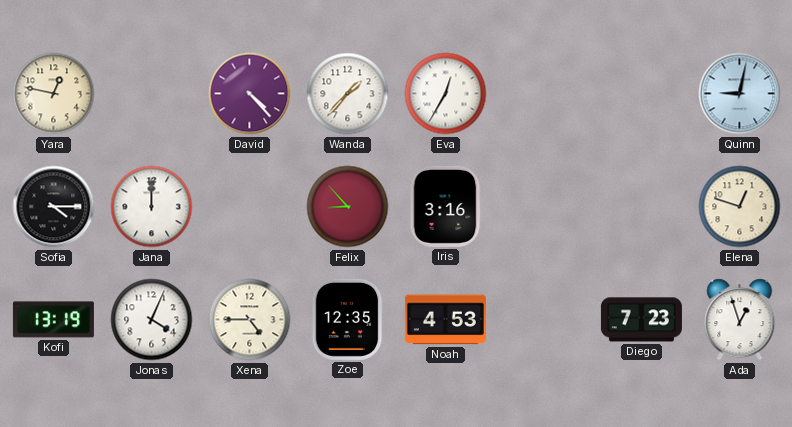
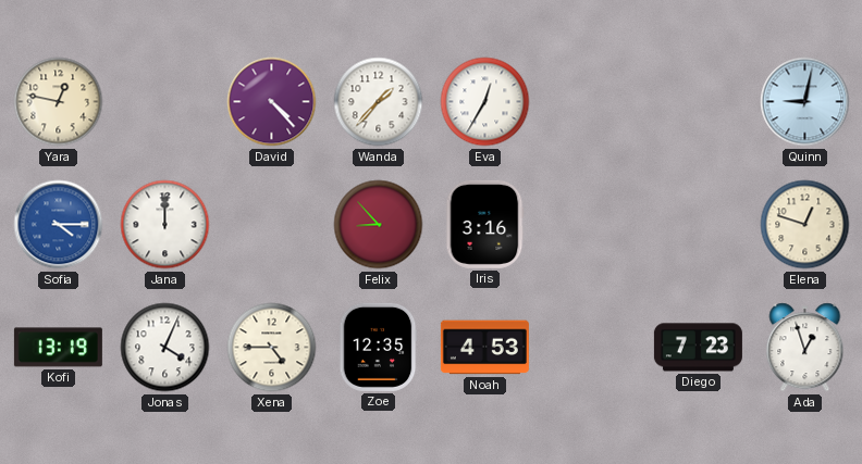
Sofia dial: black -> blue
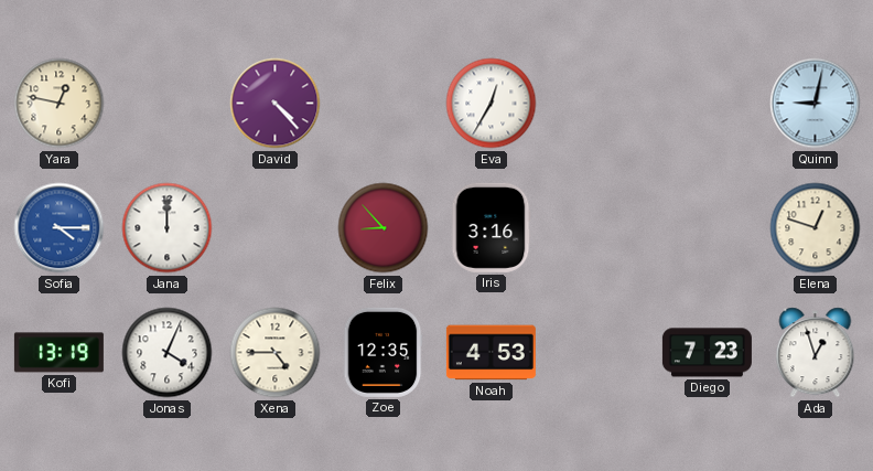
Wanda: 1:37 -> none
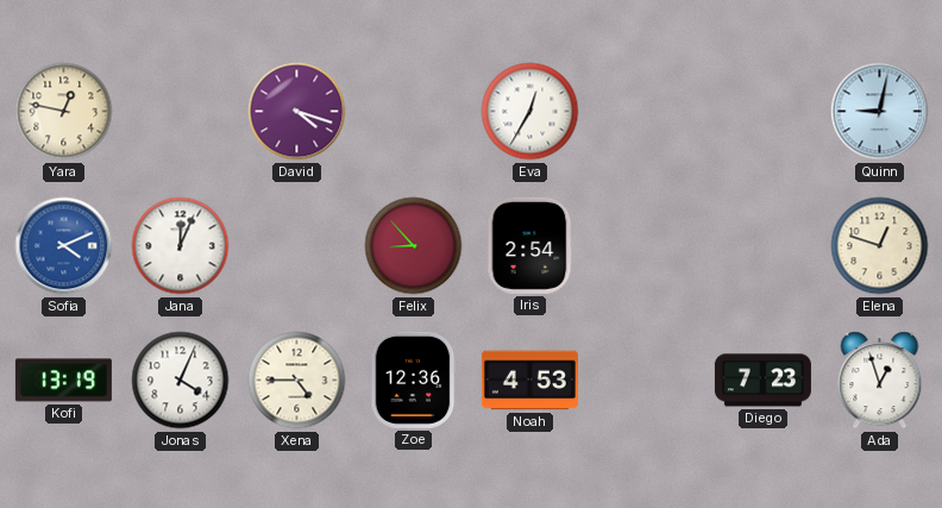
David: 4:23 -> 4:18
Sofia: 4:15 -> 4:11
Jana: 12:00 -> 12:04
Iris: 3:16 -> 2:54
Zoe: 12:35 -> 12:36
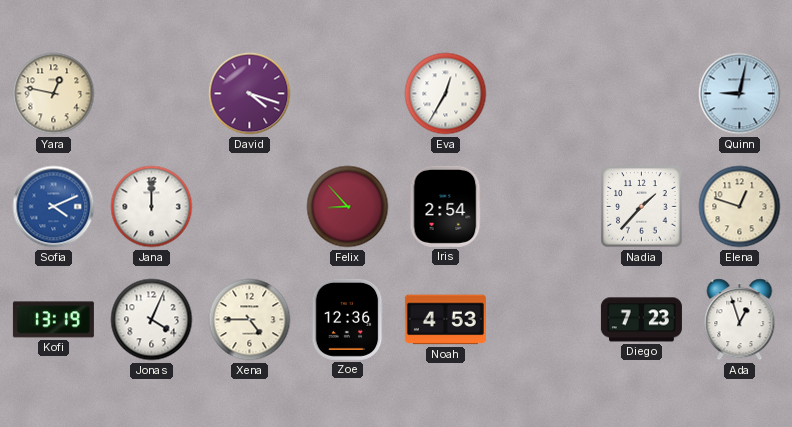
Jana: 12:04 -> 12:00
Nadia: none -> 1:37
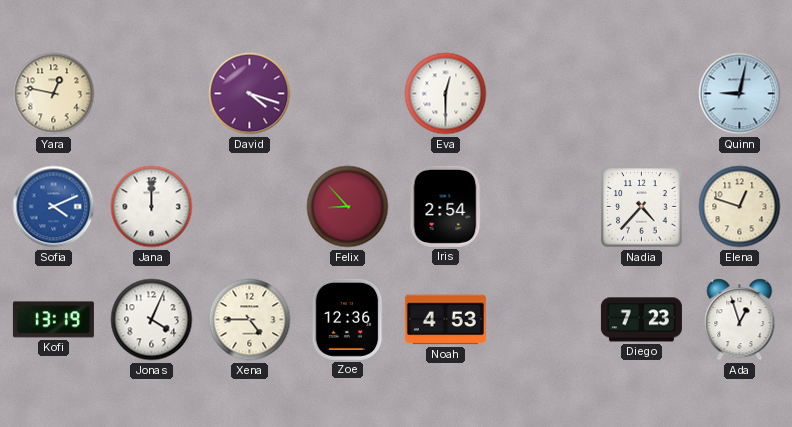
Eva: 12:35 -> 12:30
Nadia: 1:37 -> 4:37
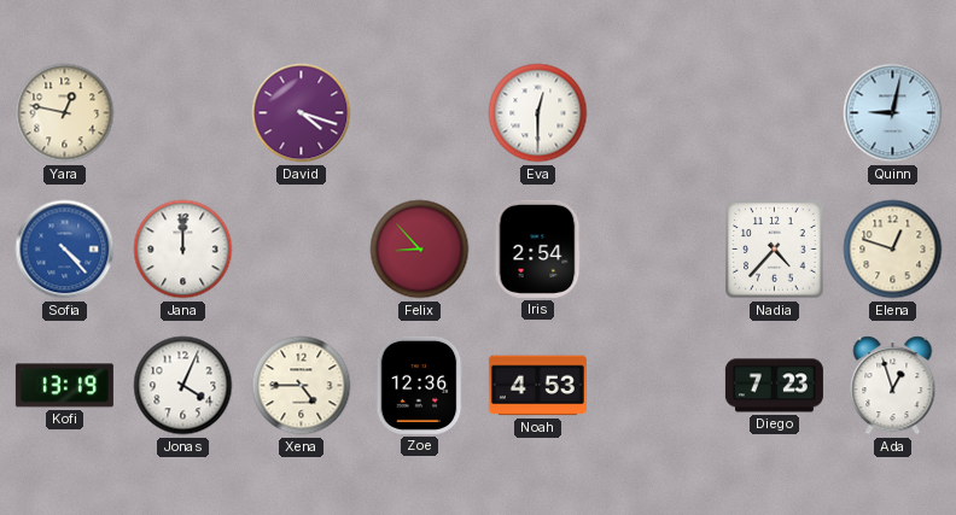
Sofia: 4:11 -> 4:23
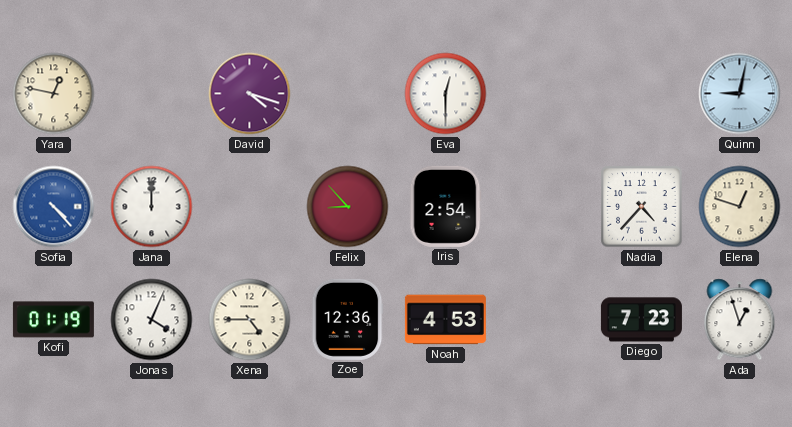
Kofi: 13:19 -> 01:19
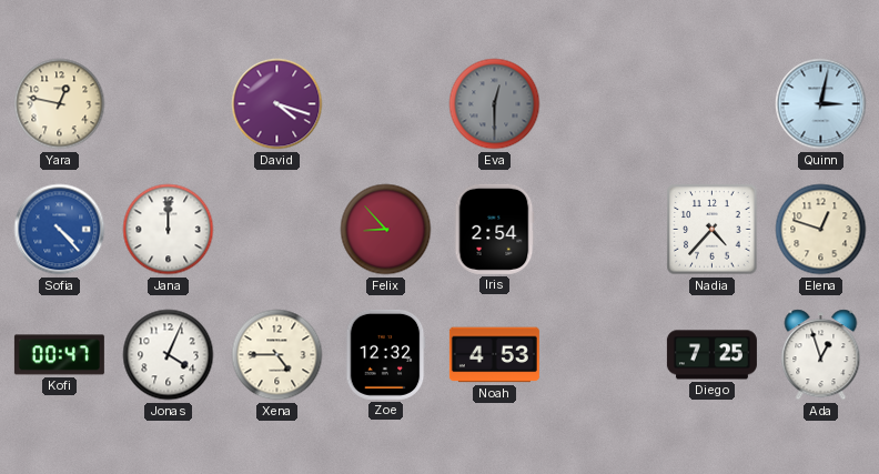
Eva dial: white -> grey
Quinn: 9:02 -> 3:02
Kofi: 01:19 -> 00:47
Zoe: 12:36 -> 12:32
Diego: 7:23 -> 7:25
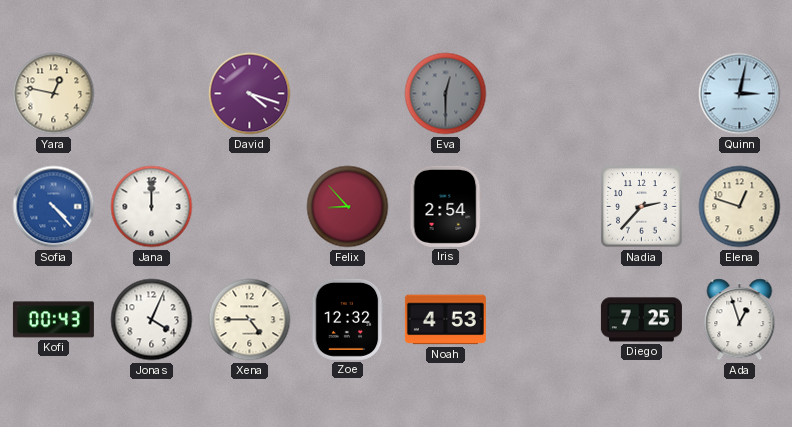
Nadia: 4:37 -> 2:37
Kofi: 00:47 -> 00:43
